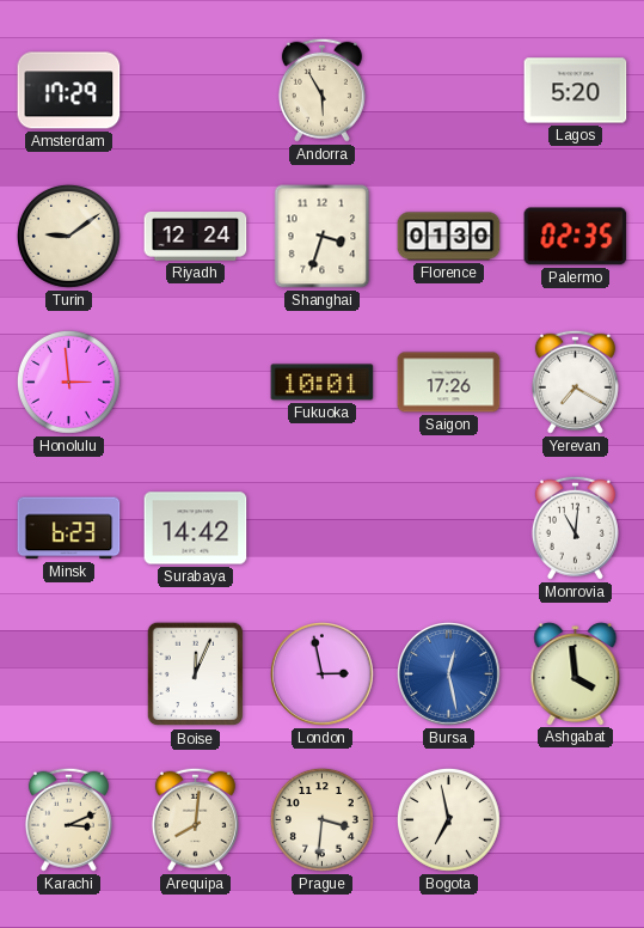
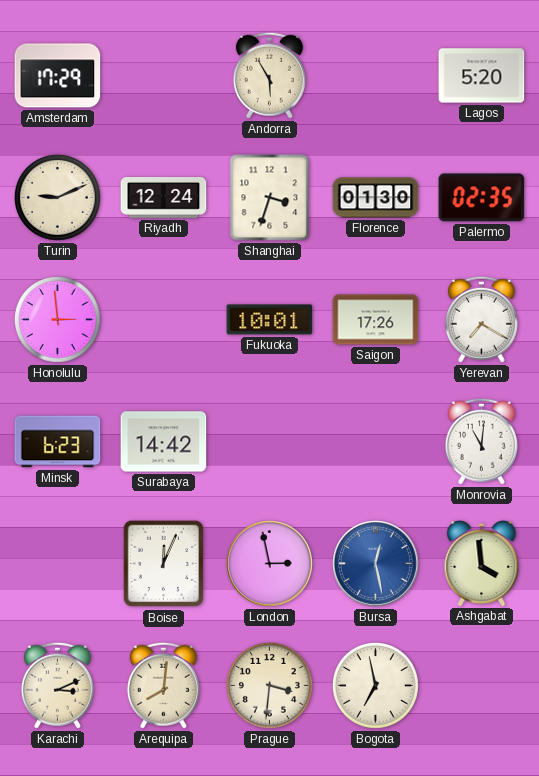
Turin: 9:09 -> 9:11
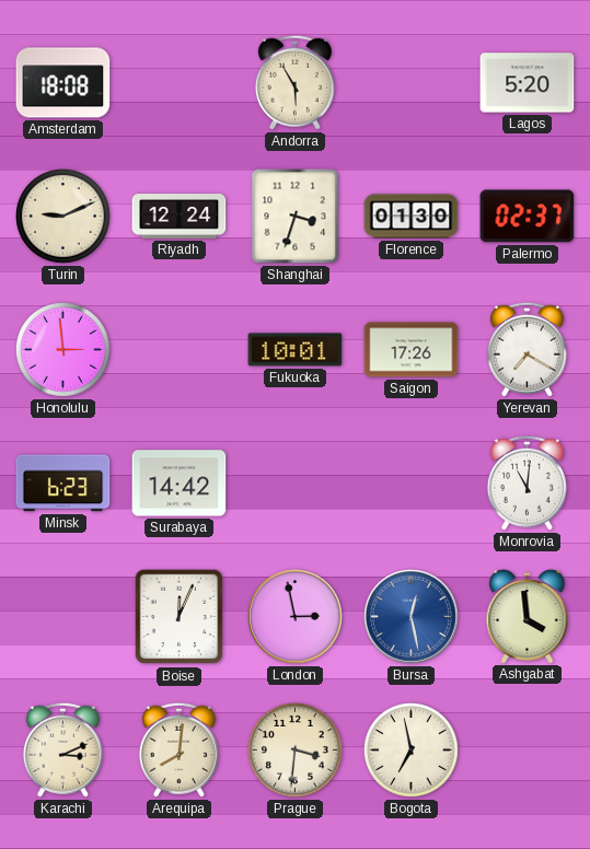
Amsterdam: 17:29 -> 18:08
Palermo: 02:35 -> 02:37
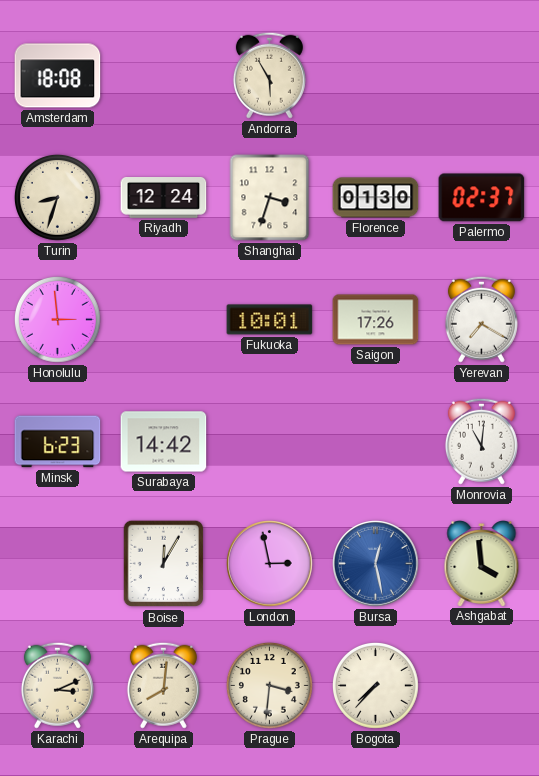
Lagos: 5:20 -> none
Turin: 9:11 -> 8:33
Boise: 12:04 -> 12:05
Bogota: 6:58 -> 7:37
